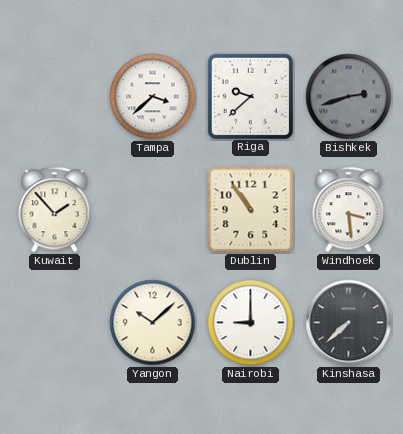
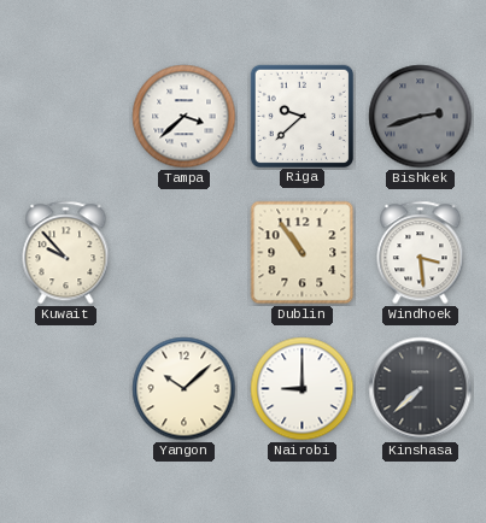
Kuwait: 1:53 -> 9:53
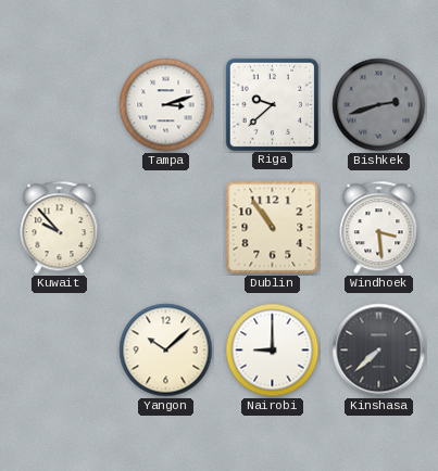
Tampa: 3:38 -> 3:12
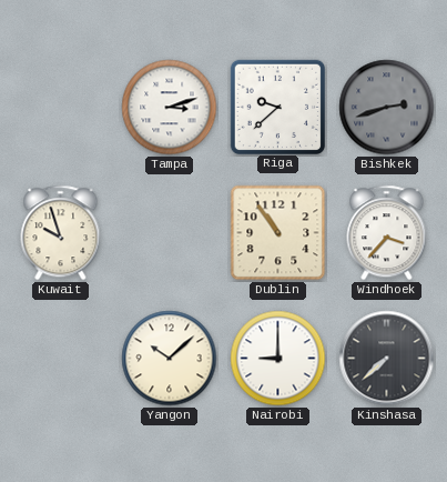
Kuwait: 9:53 -> 9:57
Windhoek: 3:29 -> 3:37
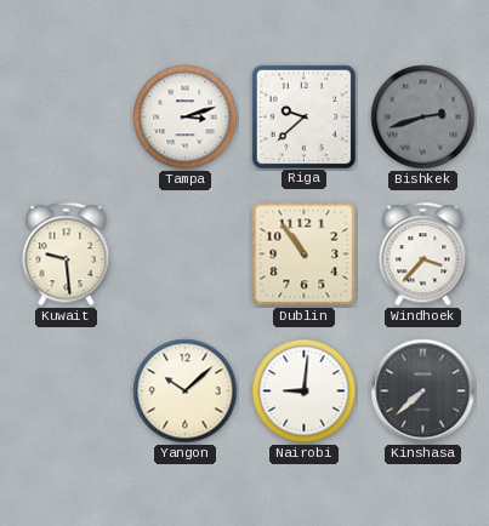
Kuwait: 9:57 -> 9:29
Nairobi: 9:00 -> 9:01
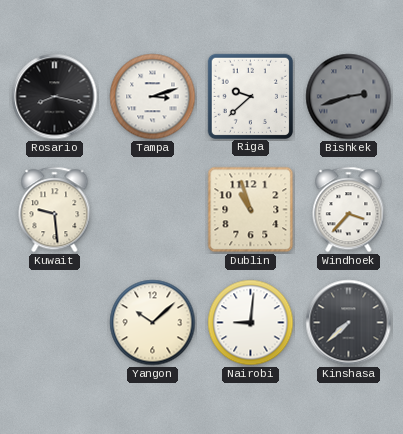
Rosario: none -> 8:17
Dublin: 10:54 -> 10:57
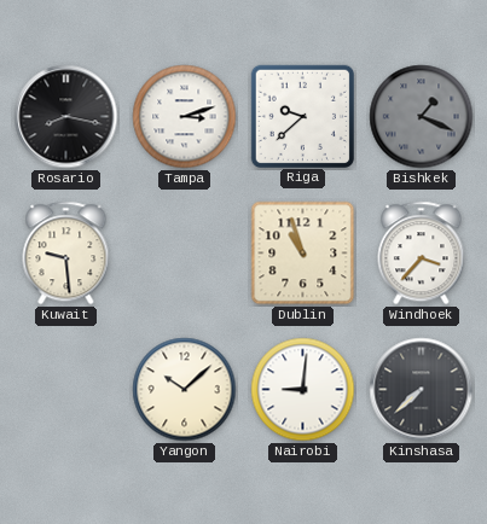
Bishkek: 2:42 -> 1:19
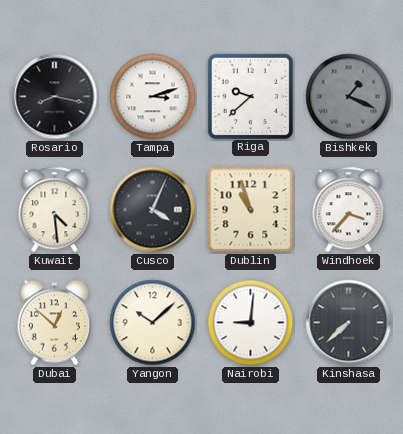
Kuwait: 9:29 -> 4:29
Cusco: none -> 4:04
Dubai: none -> 12:52
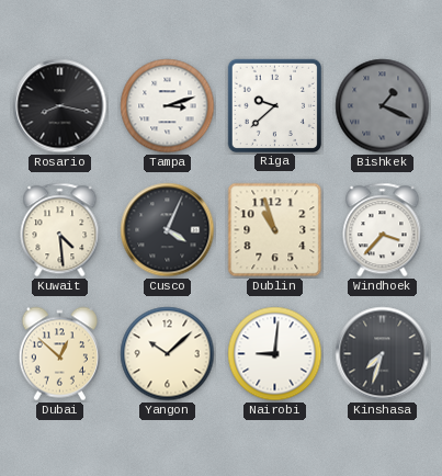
Kinshasa: 7:38 -> 7:33
